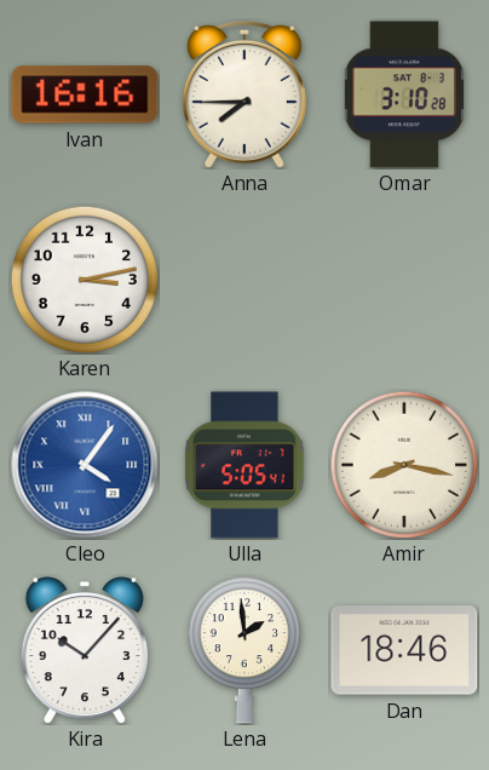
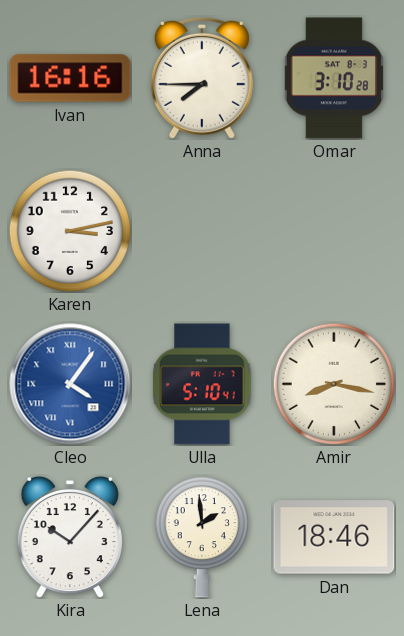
Ulla: 5:05 -> 5:10
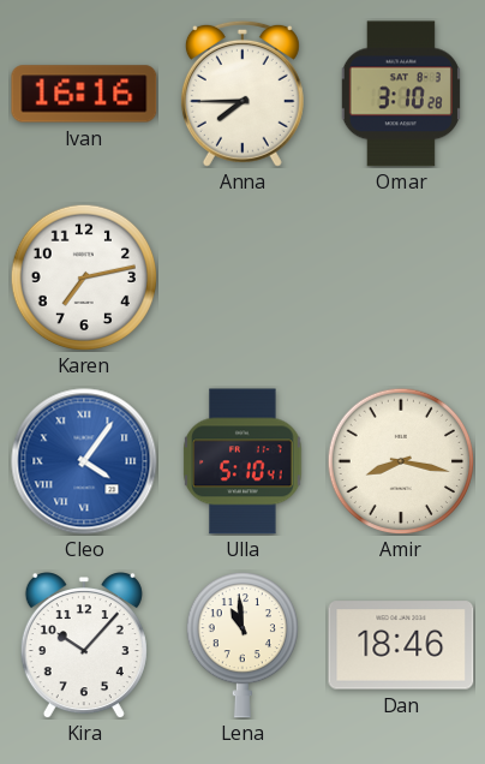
Karen: 3:13 -> 7:13
Lena: 1:59 -> 10:59
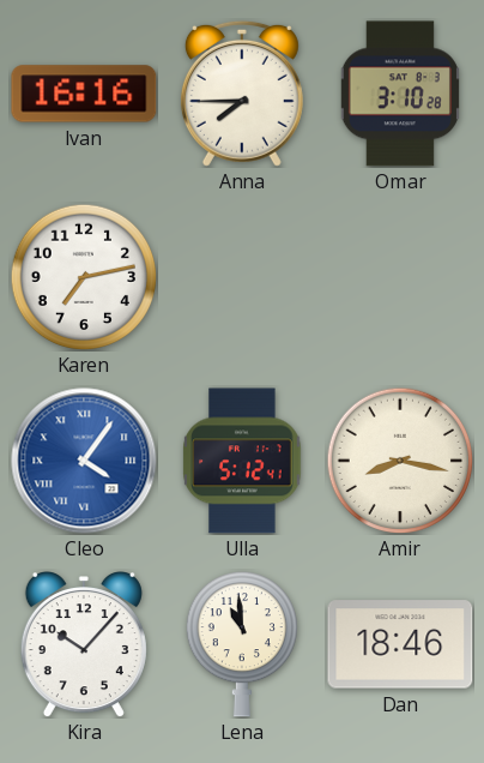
Ulla: 5:10 -> 5:12
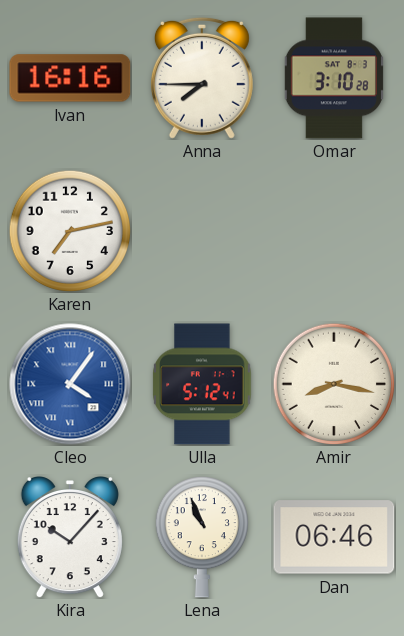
Lena: 10:59 -> 10:56
Dan: 18:46 -> 06:46
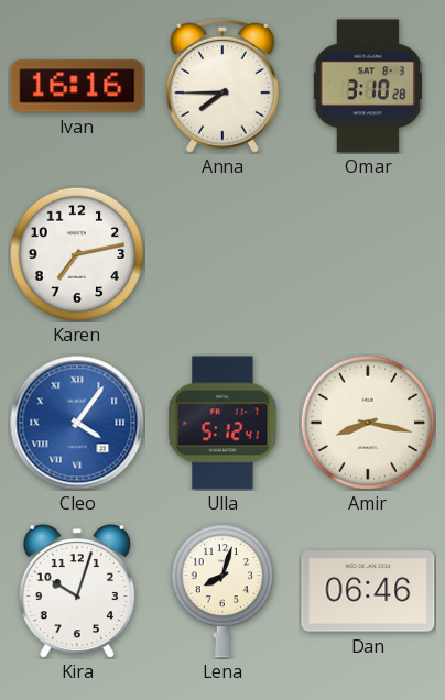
Kira: 10:07 -> 10:03
Lena: 10:56 -> 8:03
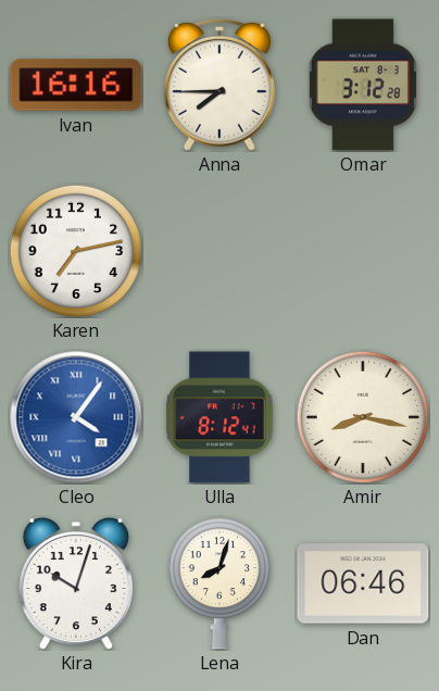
Omar: 3:10 -> 3:12
Ulla: 5:12 -> 8:12
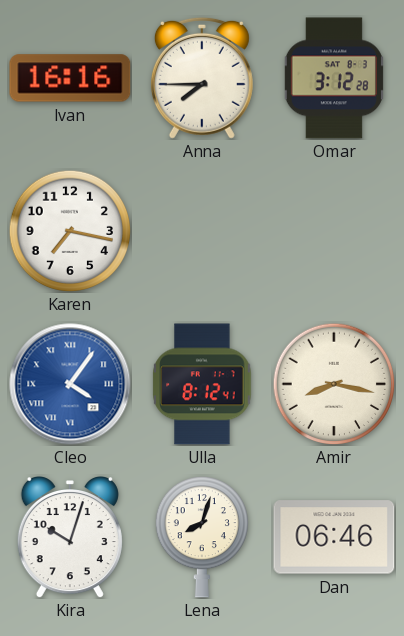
Karen: 7:13 -> 7:17
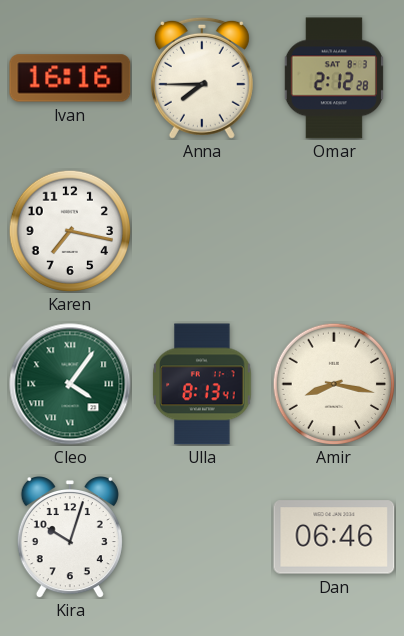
Omar: 3:12 -> 2:12
Cleo dial: blue -> green
Ulla: 8:12 -> 8:13
Lena: 8:03 -> none
